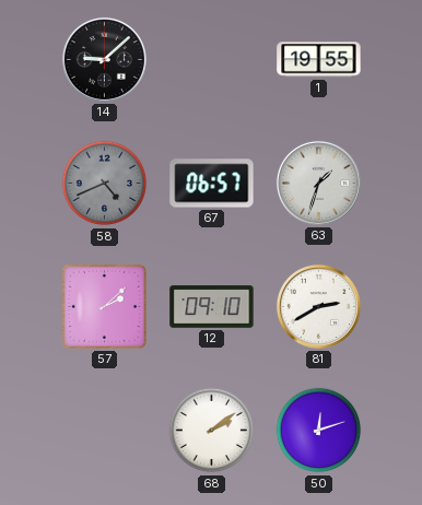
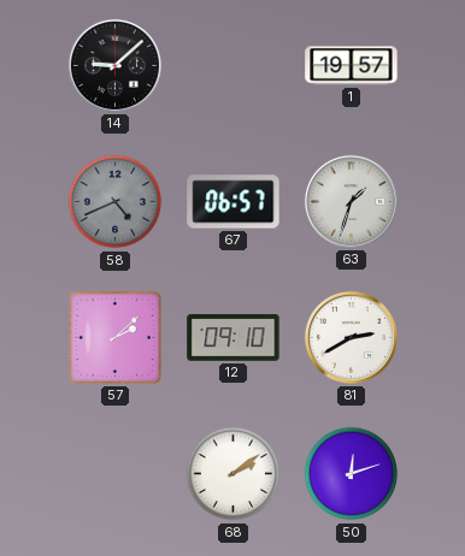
1: 19:55 -> 19:57
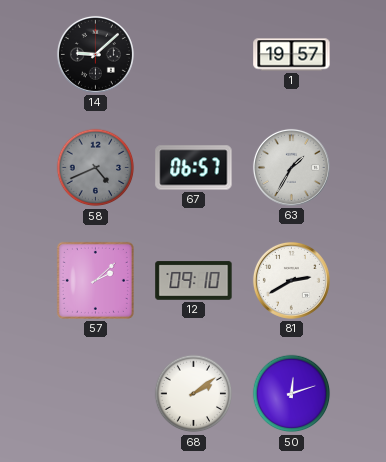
63: 1:33 -> 1:35
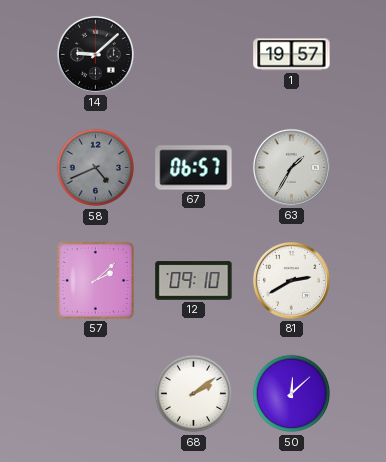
50: 12:12 -> 12:08
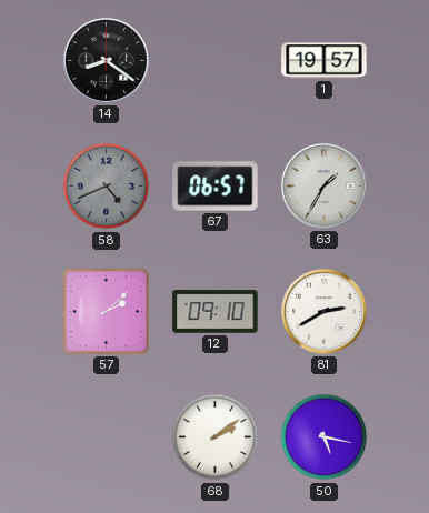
14: 9:08 -> 8:21
50: 12:08 -> 5:17
